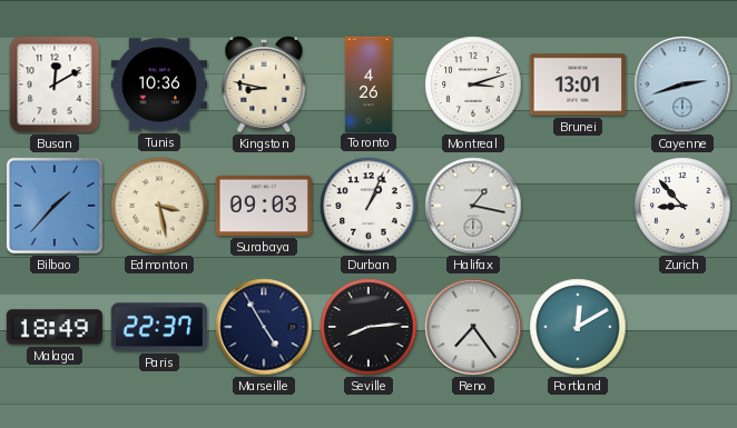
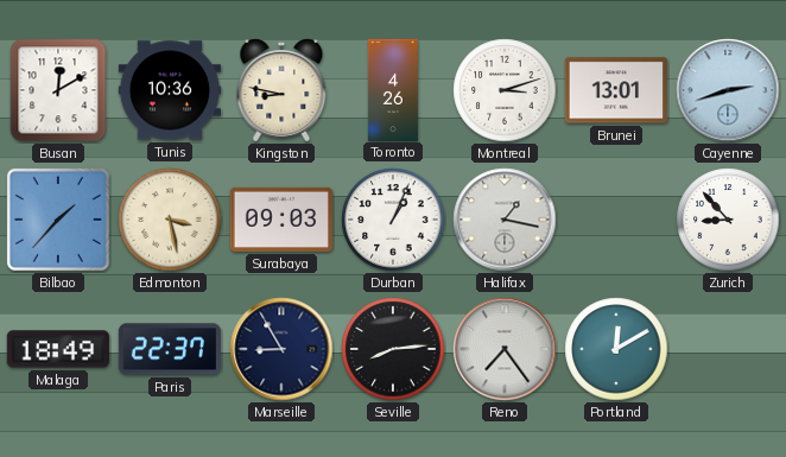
Marseille: 4:55 -> 8:55
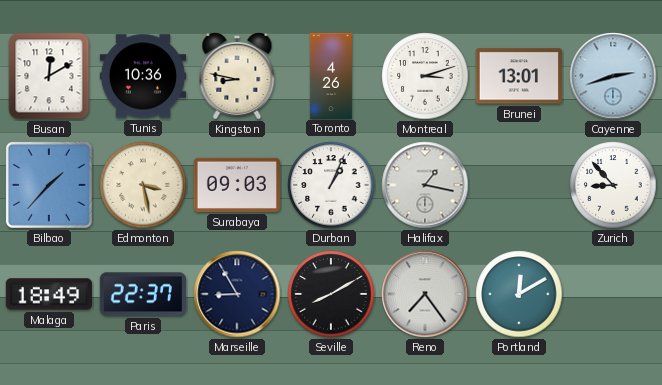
Seville: 8:14 -> 8:10
